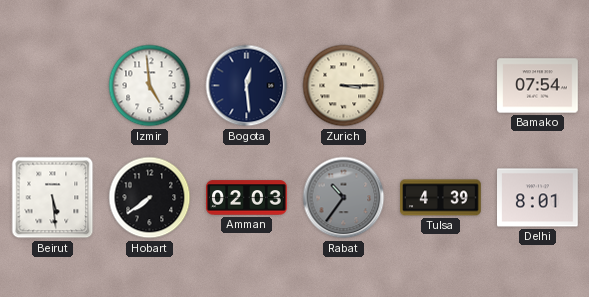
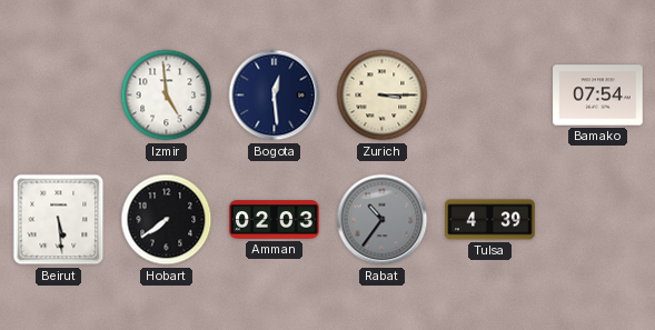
Delhi: 8:01 -> none
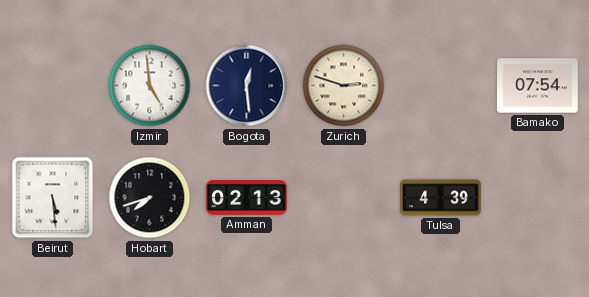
Zurich: 3:15 -> 2:48
Hobart: 7:39 -> 7:42
Amman: 02:03 -> 02:13
Rabat: 10:36 -> none
